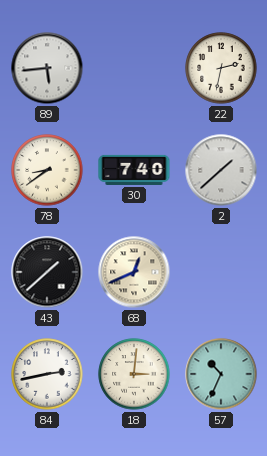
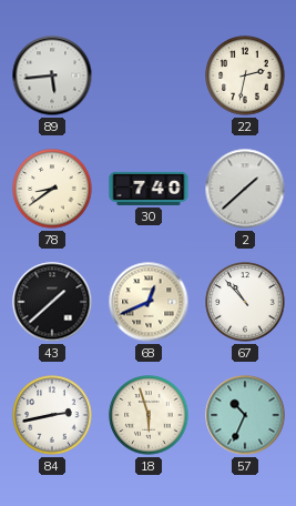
67: none -> 10:53
18: 3:01 -> 5:57
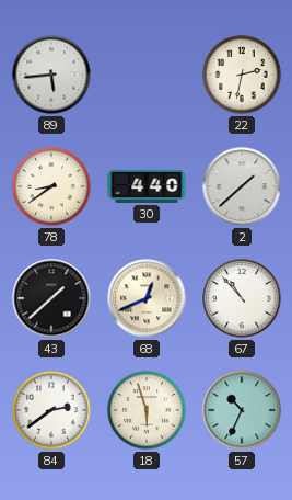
30: 7:40 -> 4:40
84: 2:43 -> 2:39
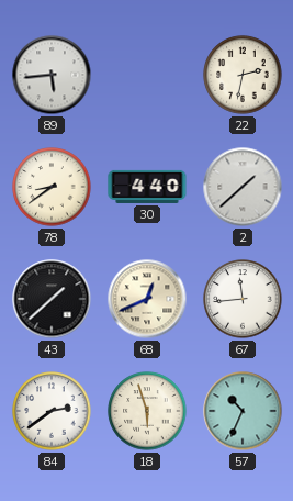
67: 10:53 -> 11:44
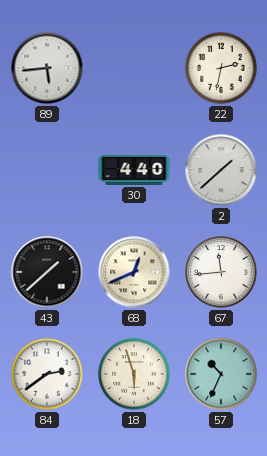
78: 8:39 -> none
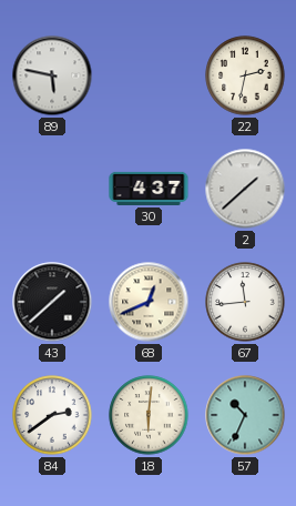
89: 5:44 -> 5:47
30: 4:40 -> 4:37
18: 5:57 -> 6:01
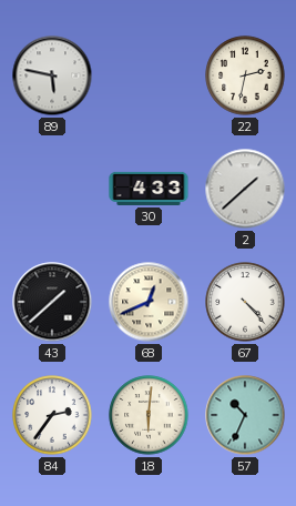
30: 4:37 -> 4:33
67: 11:44 -> 4:23
84: 2:39 -> 2:36
